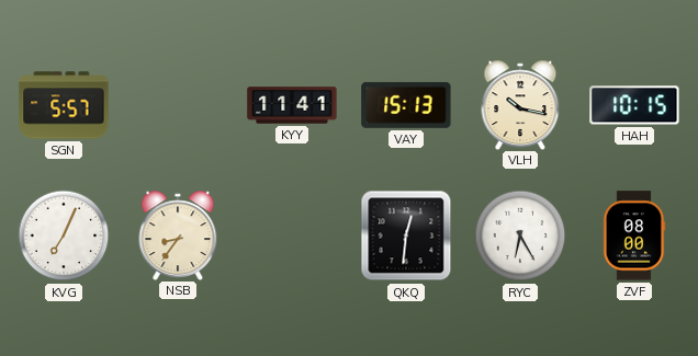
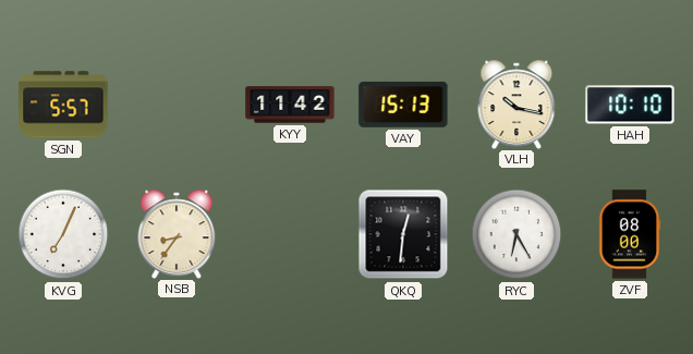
KYY: 11:41 -> 11:42
HAH: 10:15 -> 10:10
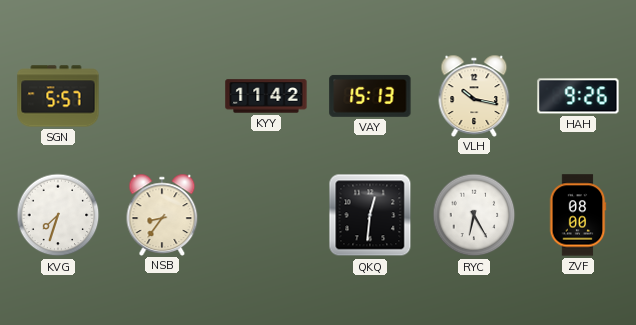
HAH: 10:10 -> 9:26
KVG: 7:04 -> 7:33
